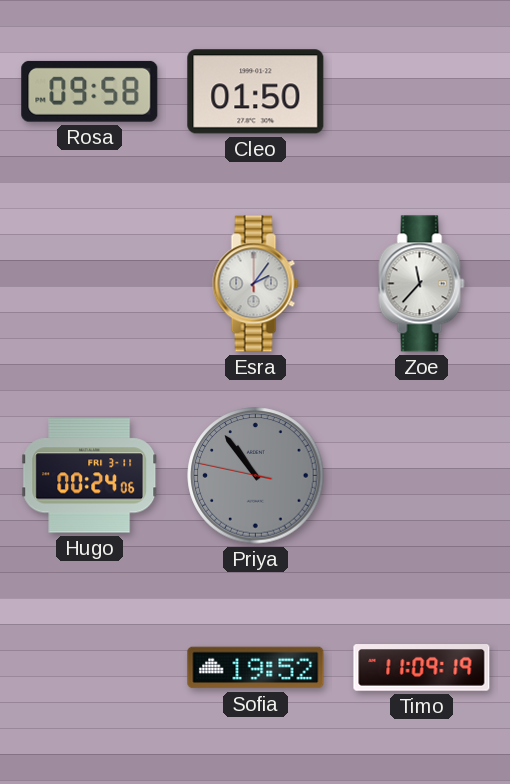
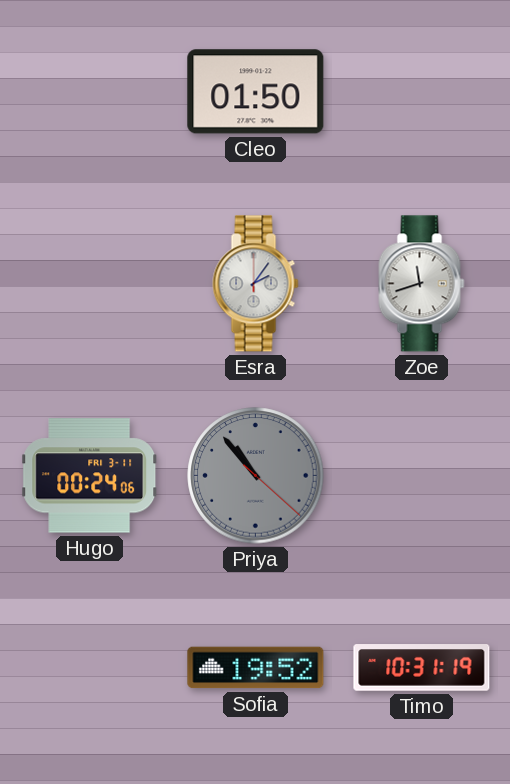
Rosa: 09:58 -> none
Zoe: 11:37 -> 11:42
Priya: 10:53:47 -> 10:53:22
Timo: 11:09 -> 10:31
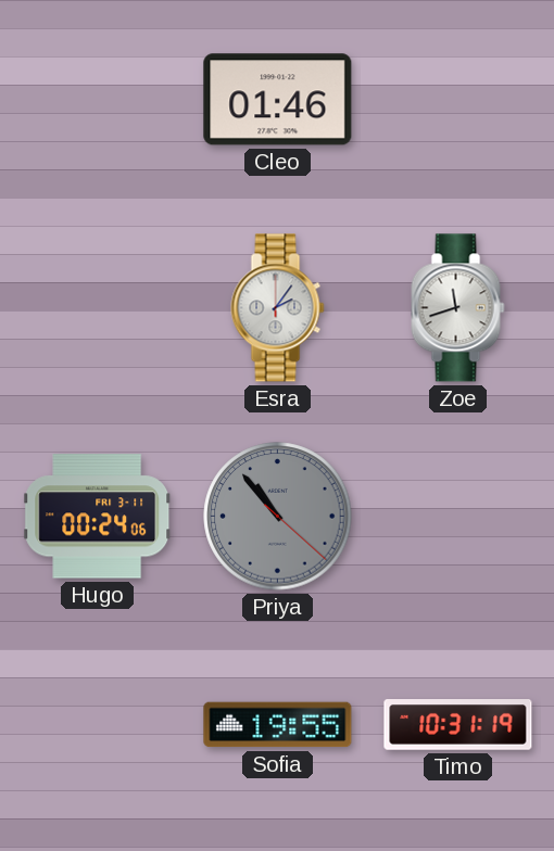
Cleo: 01:50 -> 01:46
Sofia: 19:52 -> 19:55
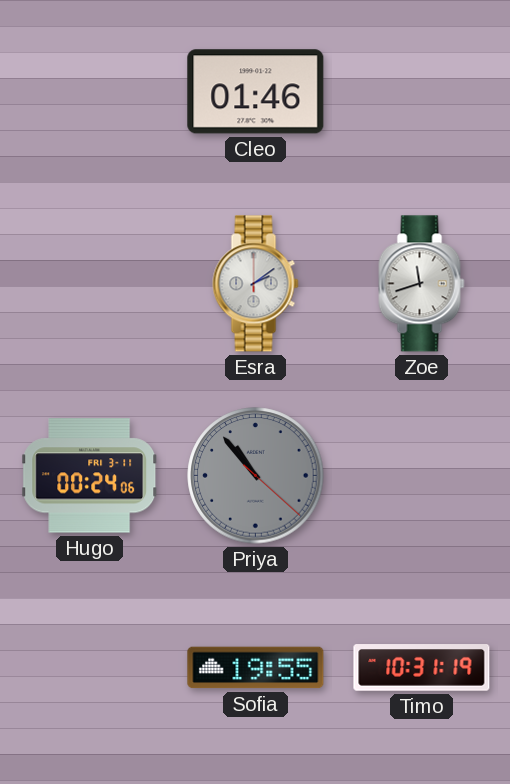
Esra: 2:06 -> 2:09
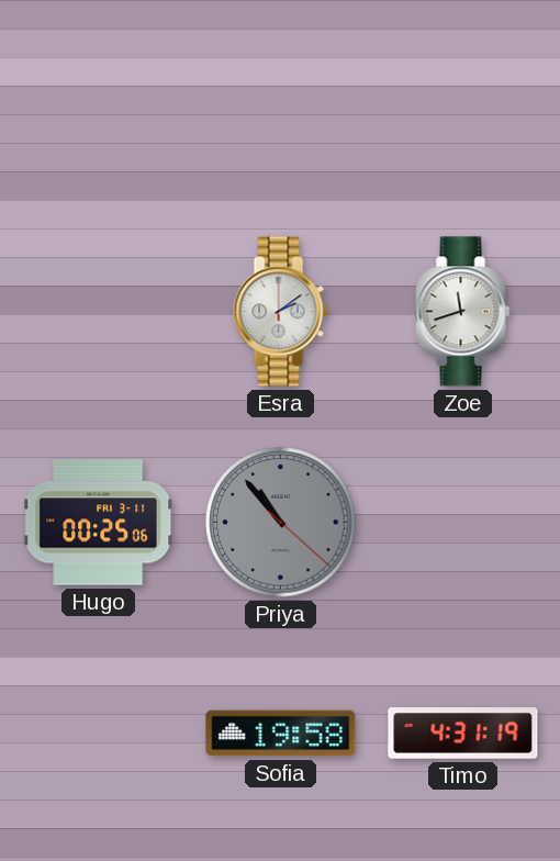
Cleo: 01:46 -> none
Hugo: 00:24 -> 00:25
Sofia: 19:55 -> 19:58
Timo: 10:31 -> 4:31
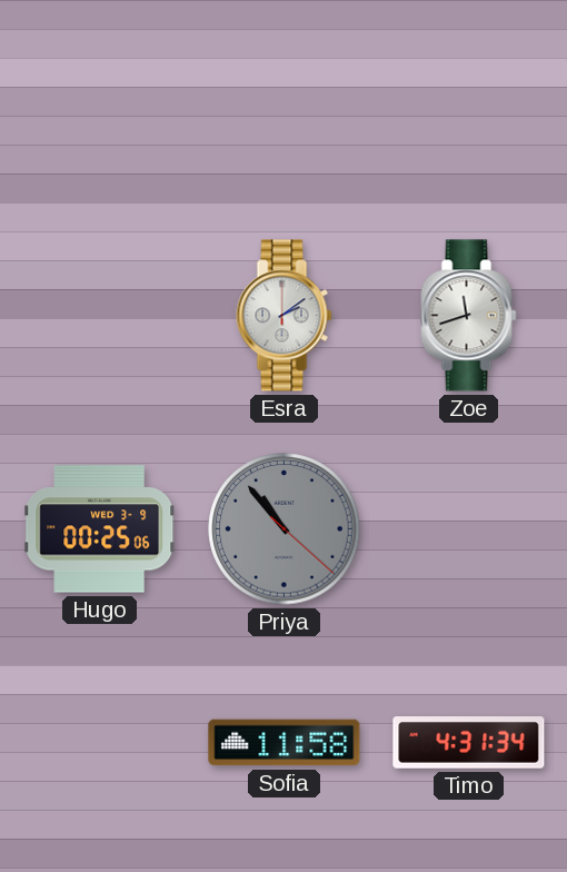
Hugo date: FRI 3-11 -> WED 3-9
Sofia: 19:58 -> 11:58
Timo: 4:31:19 -> 4:31:34
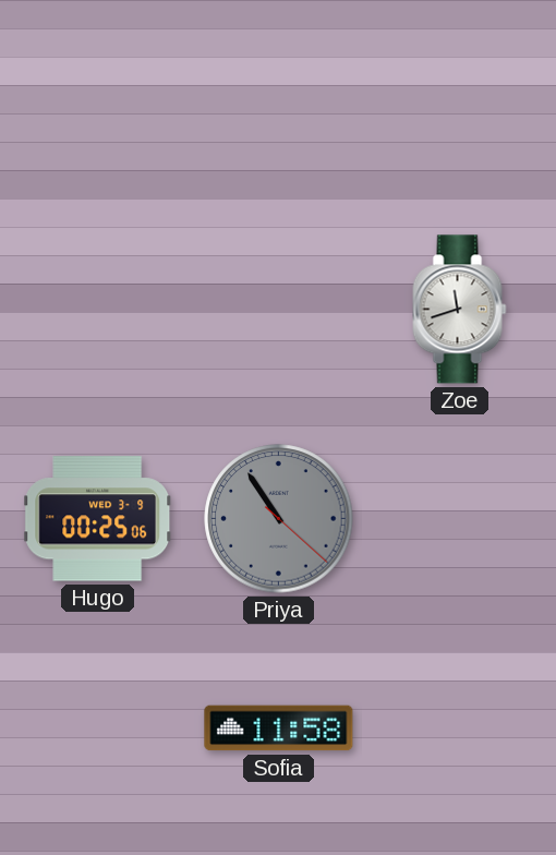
Esra: 2:09 -> none
Priya: 10:53 -> 10:54
Timo: 4:31 -> none
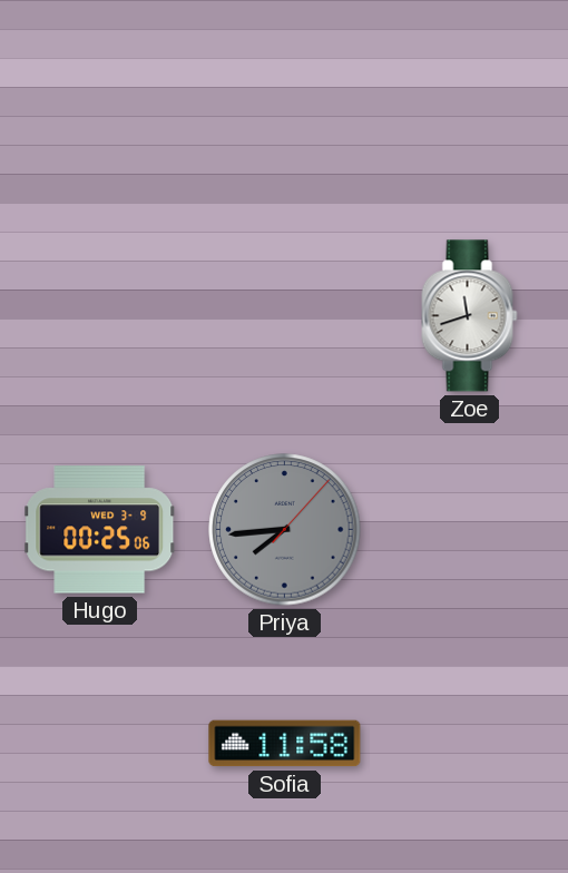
Priya: 10:54 -> 7:44
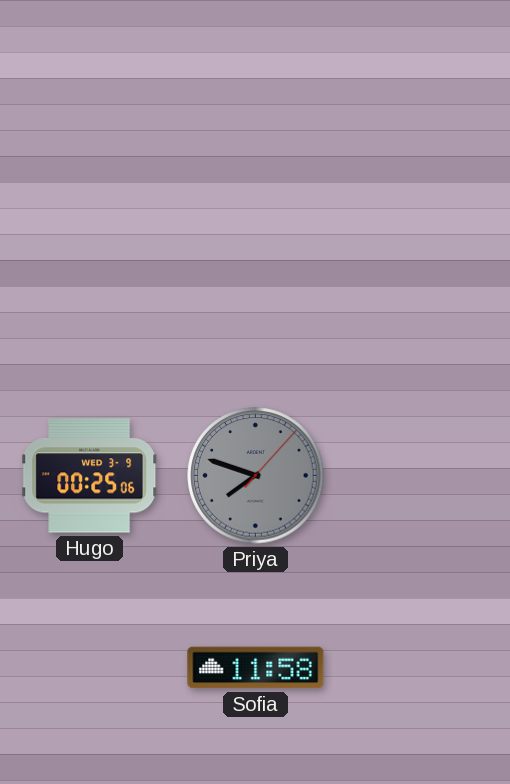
Zoe: 11:42 -> none
Priya: 7:44 -> 7:48
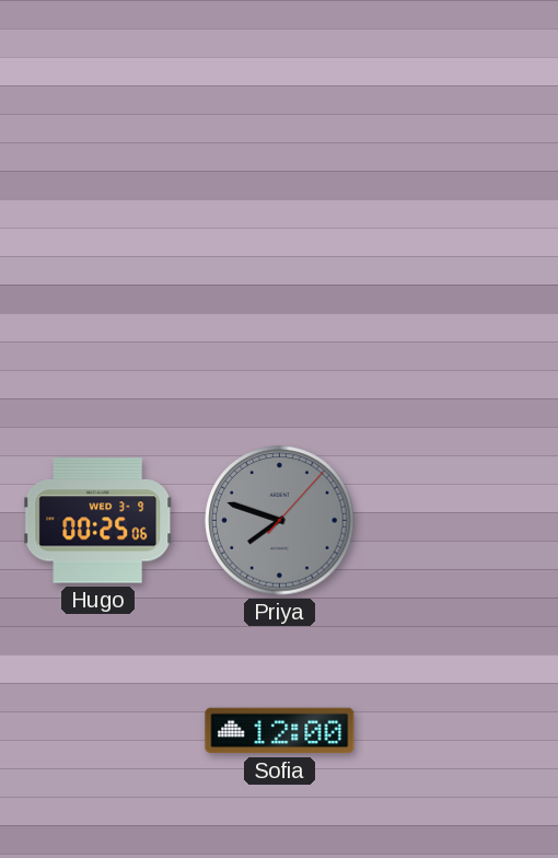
Sofia: 11:58 -> 12:00
